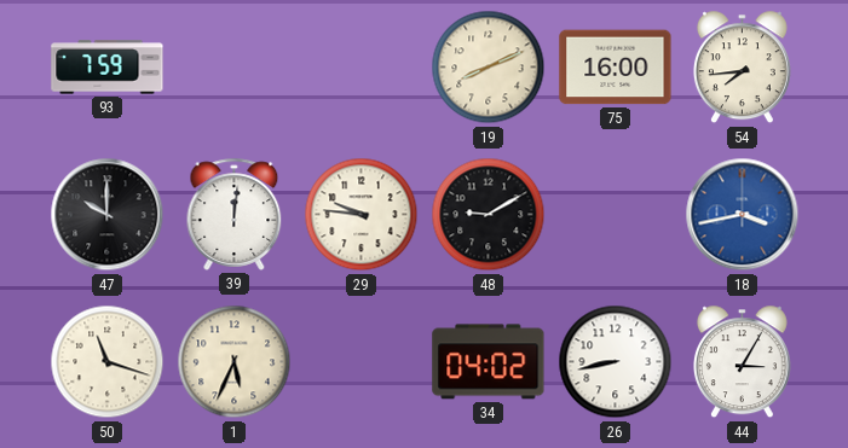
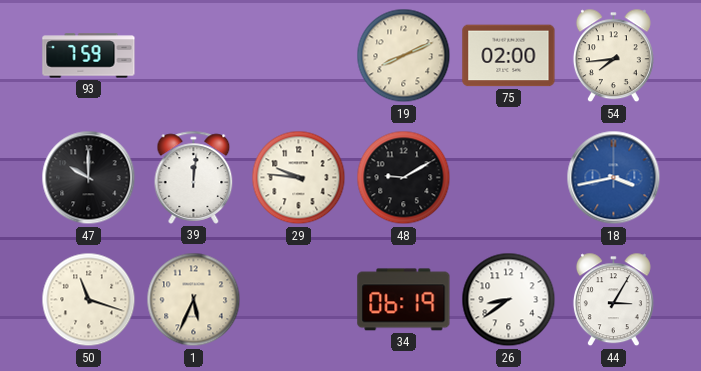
75: 16:00 -> 02:00
34: 04:02 -> 06:19
26: 8:43 -> 8:39
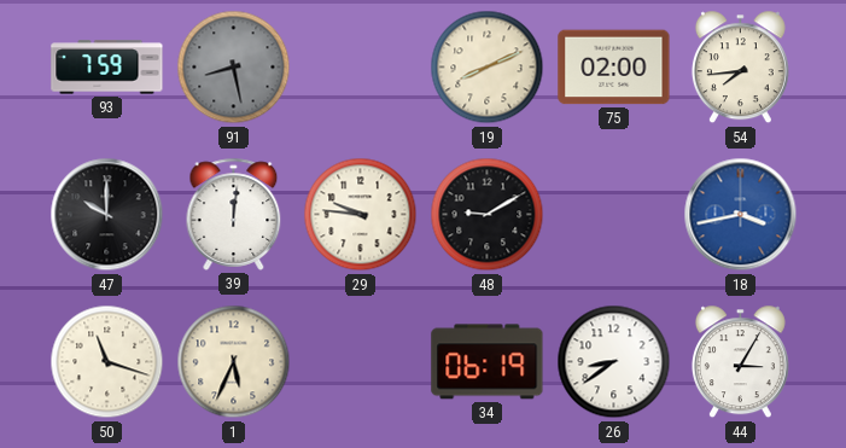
91: none -> 8:28
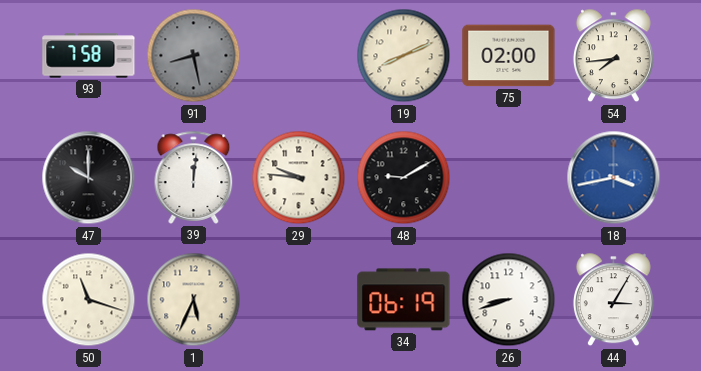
93: 7:59 -> 7:58
26: 8:39 -> 8:42
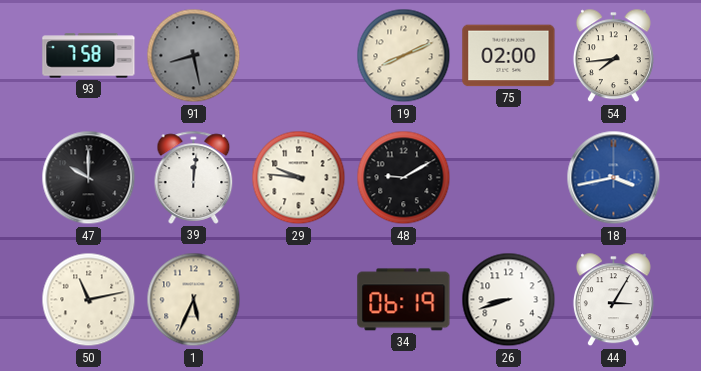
50: 11:18 -> 11:13
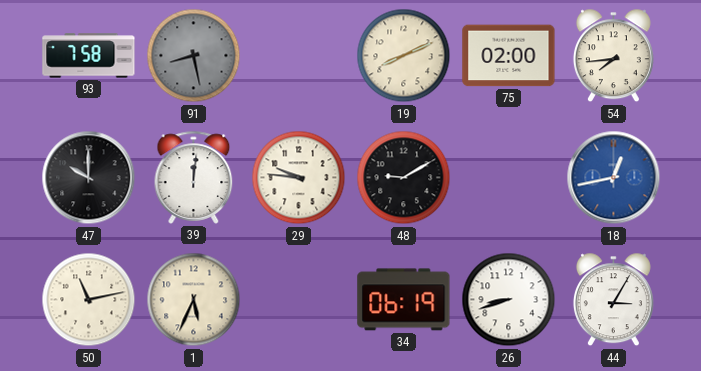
18: 3:43 -> 12:43
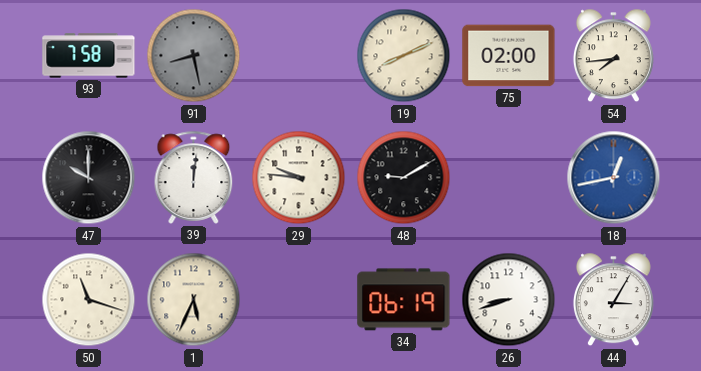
50: 11:13 -> 11:18
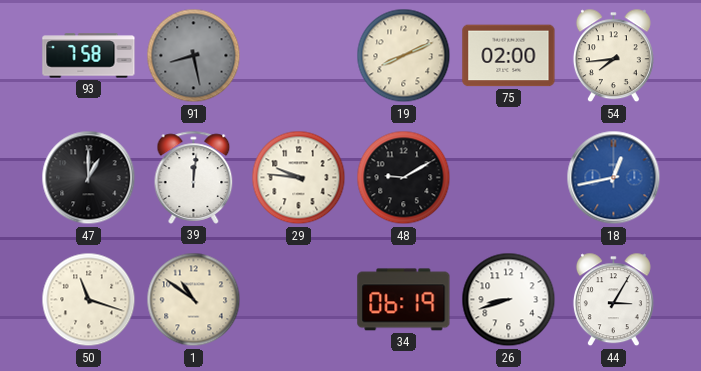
47: 10:00 -> 1:00
1: 5:34 -> 10:51
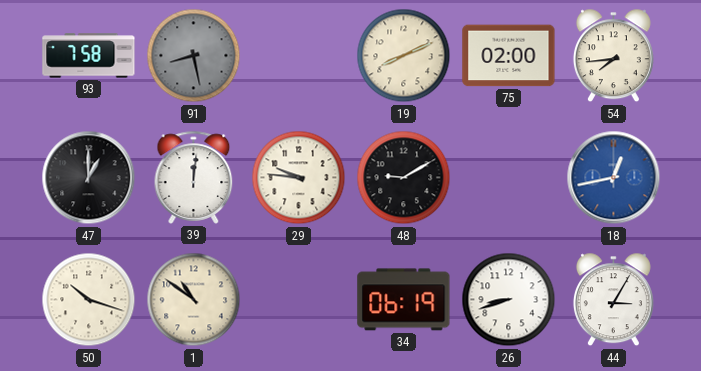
50: 11:18 -> 10:18
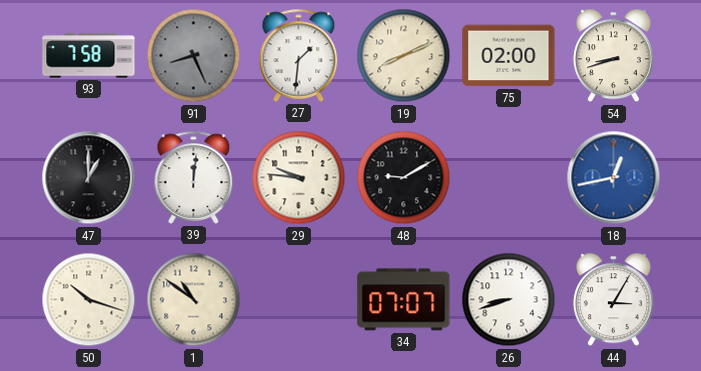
91: 8:28 -> 8:26
27: none -> 1:31
54: 7:44 -> 8:42
34: 06:19 -> 07:07
